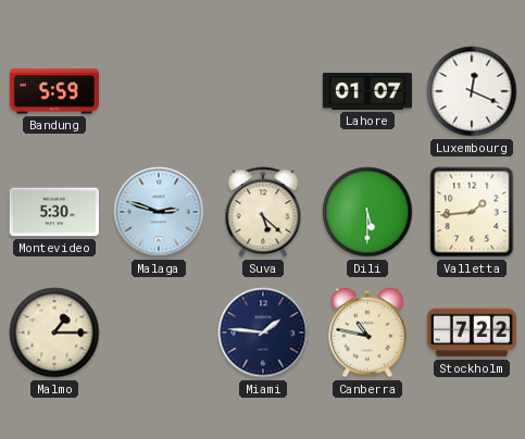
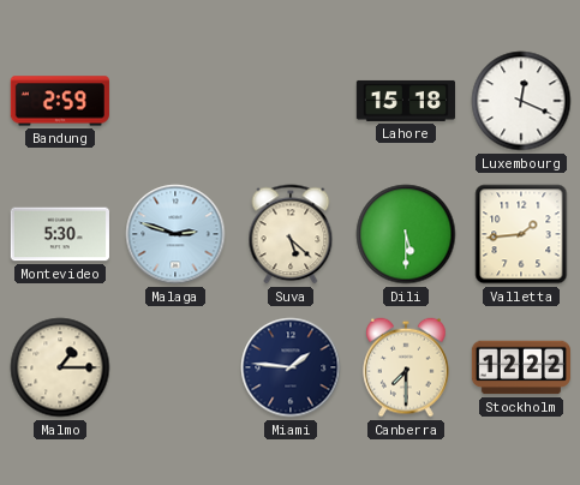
Bandung: 5:59 -> 2:59
Lahore: 01:07 -> 15:18
Canberra: 10:47 -> 7:30
Stockholm: 7:22 -> 12:22
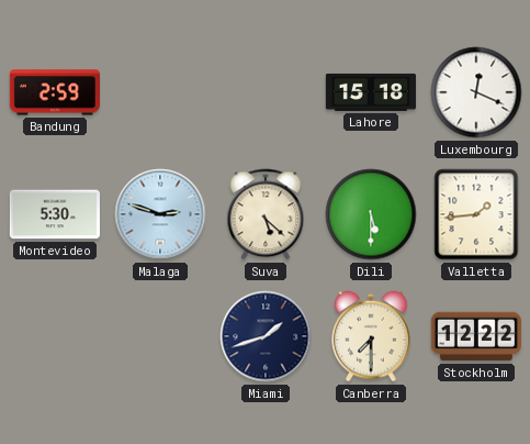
Malmo: 1:15 -> none
Miami: 1:46 -> 1:42
